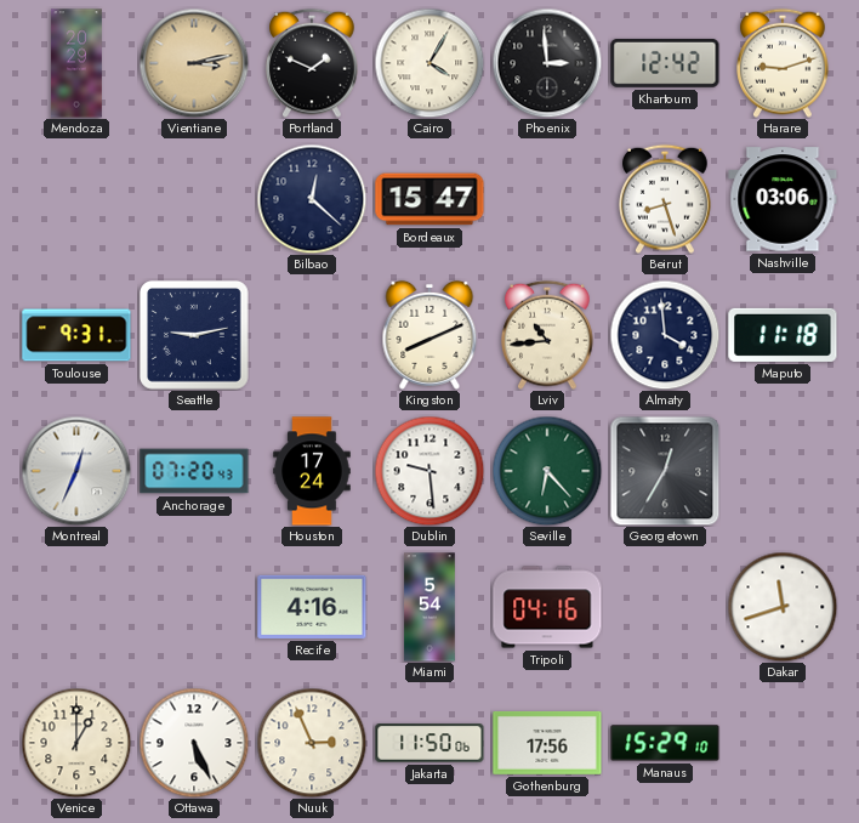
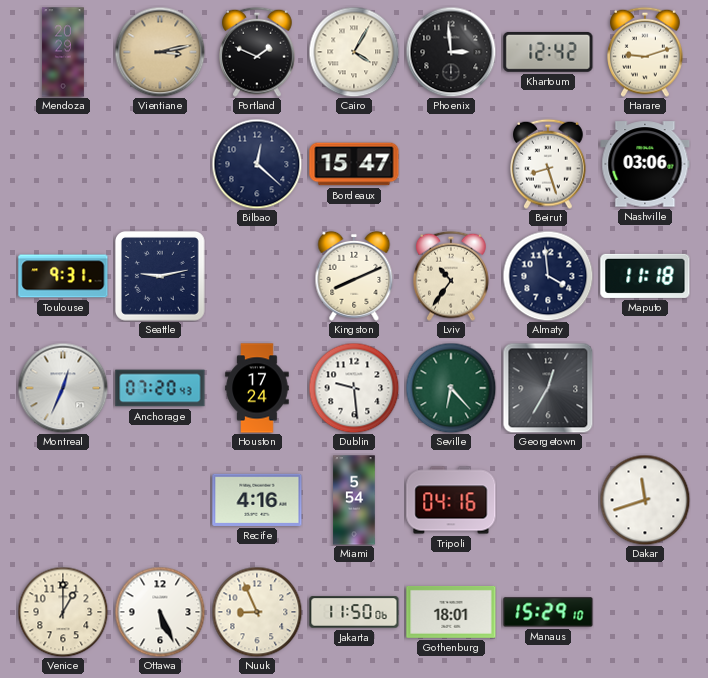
Lviv: 10:44 -> 10:36
Nuuk: 2:56 -> 8:56
Gothenburg: 17:56 -> 18:01
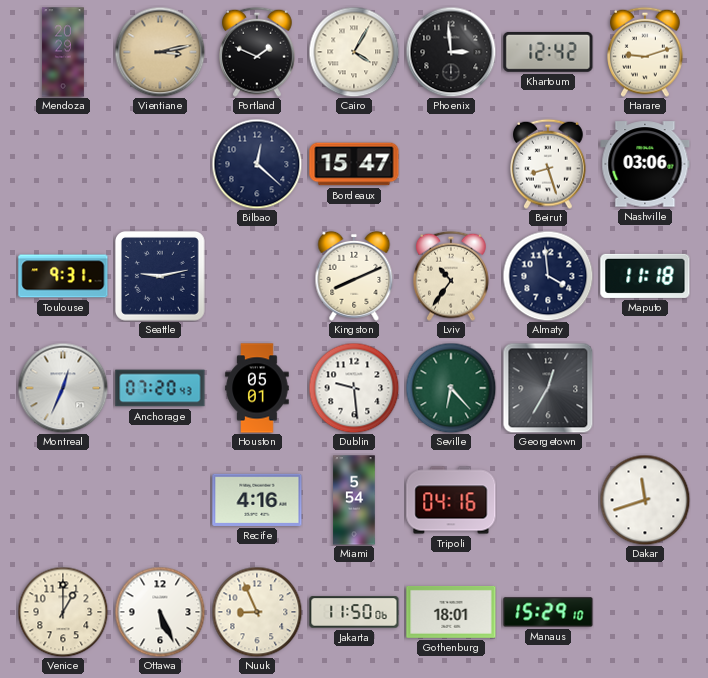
Houston: 17:24 -> 05:01
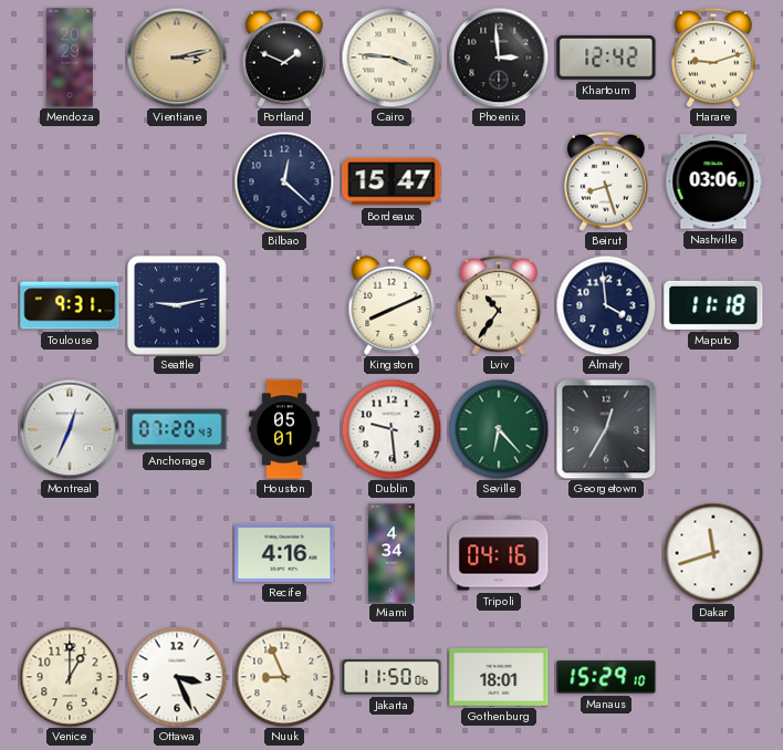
Cairo: 4:05 -> 3:46
Miami: 5:54 -> 4:34
Ottawa: 5:26 -> 3:26
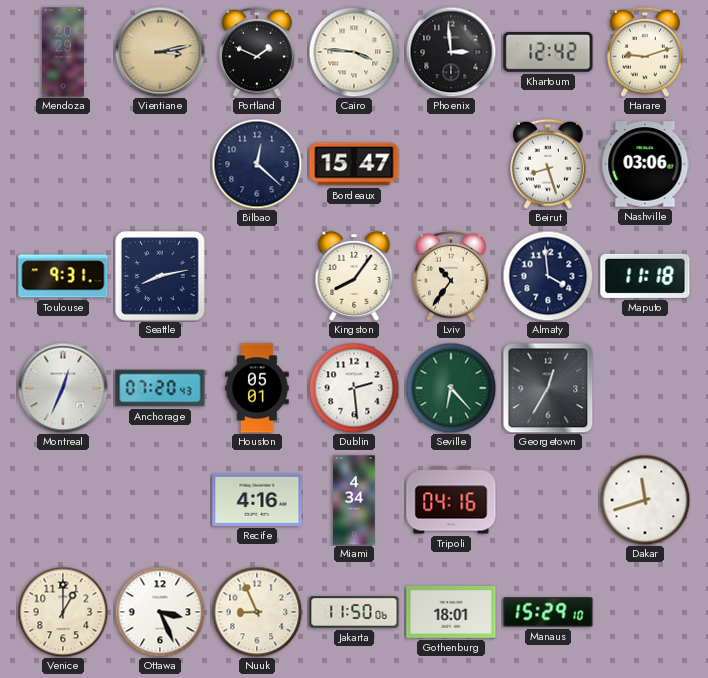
Seattle: 9:13 -> 8:13
Kingston: 8:11 -> 8:06
Dublin: 9:29 -> 2:29
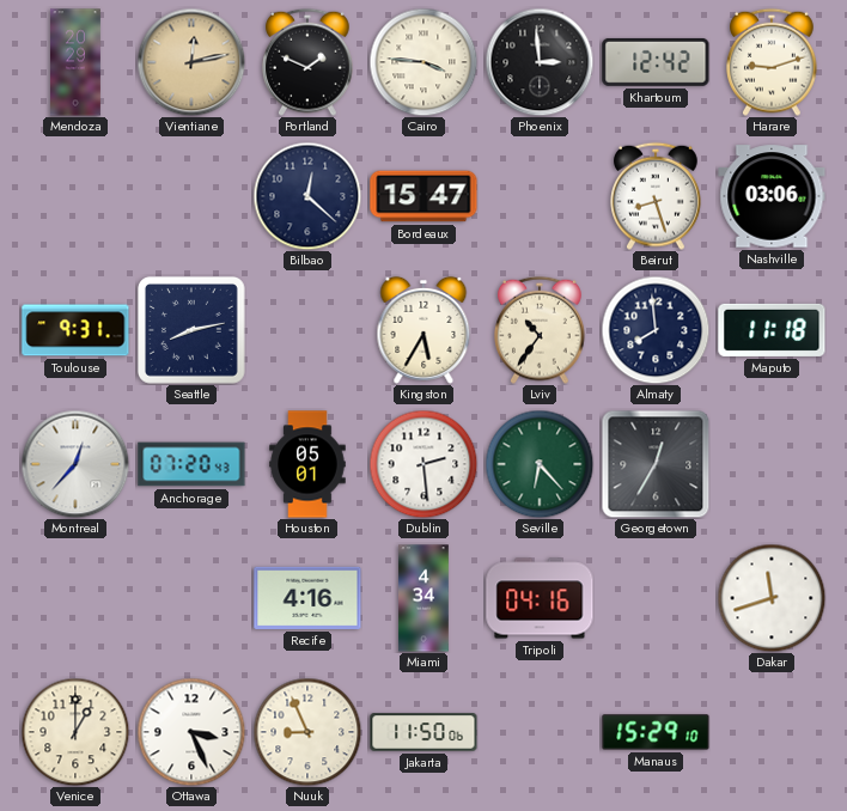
Vientiane: 3:13 -> 12:13
Kingston: 8:06 -> 5:35
Almaty: 3:59 -> 7:59
Montreal: 12:34 -> 12:37
Gothenburg: 18:01 -> none
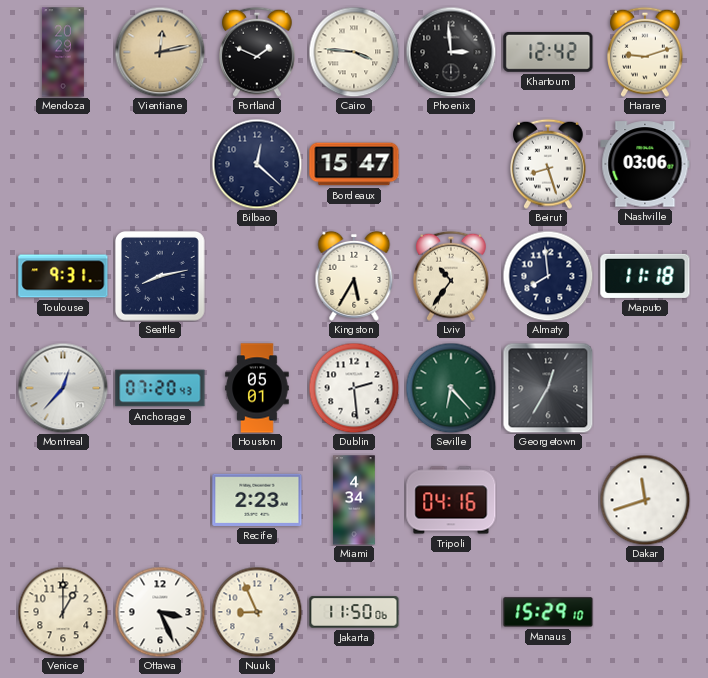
Recife: 4:16 -> 2:23
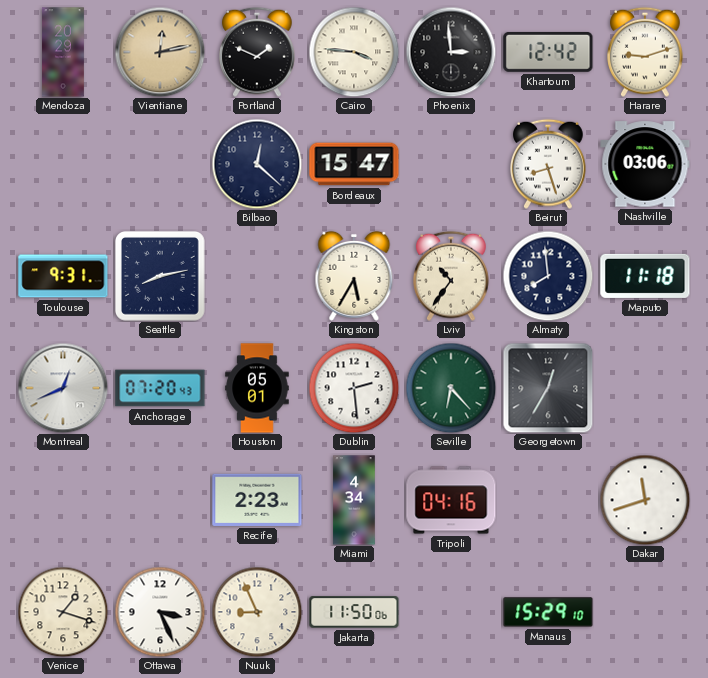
Montreal: 12:37 -> 12:41
Venice: 1:00 -> 1:18
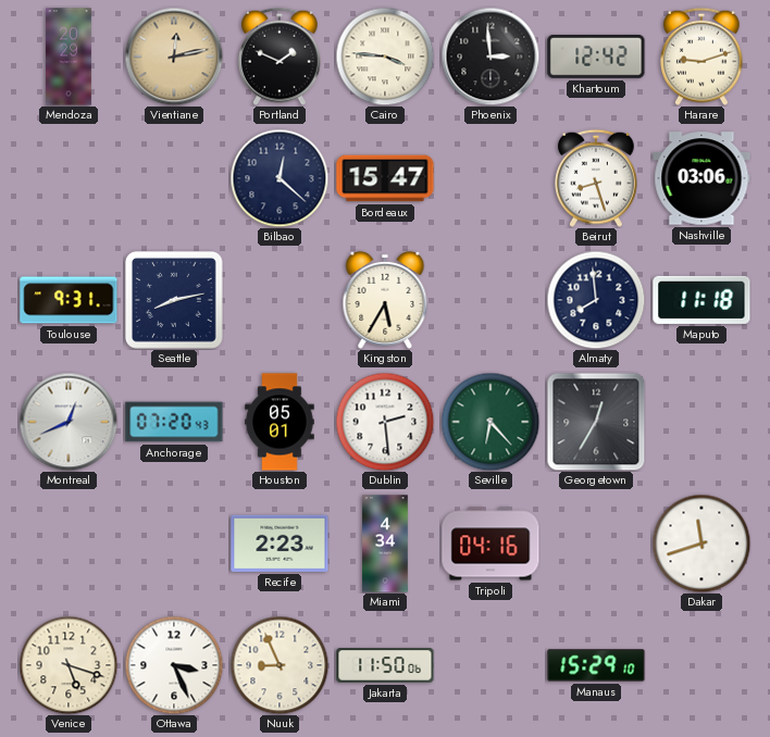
Lviv: 10:36 -> none
Venice: 1:18 -> 5:18
